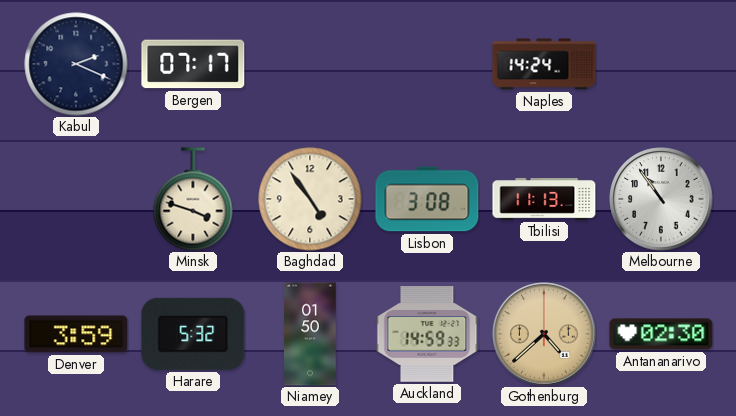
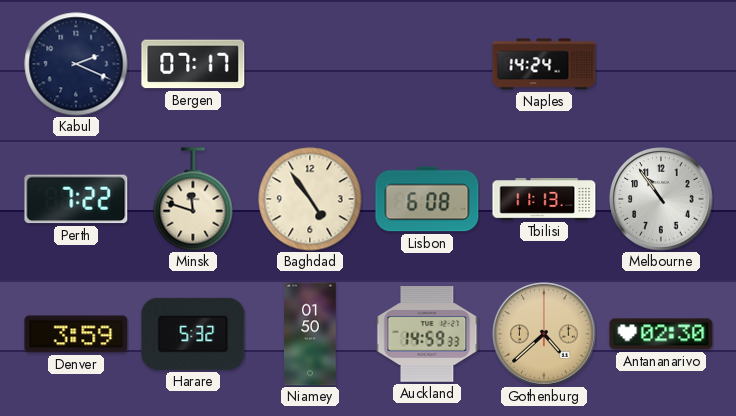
Perth: none -> 7:22
Minsk: 3:48 -> 11:48
Lisbon: 3:08 -> 6:08
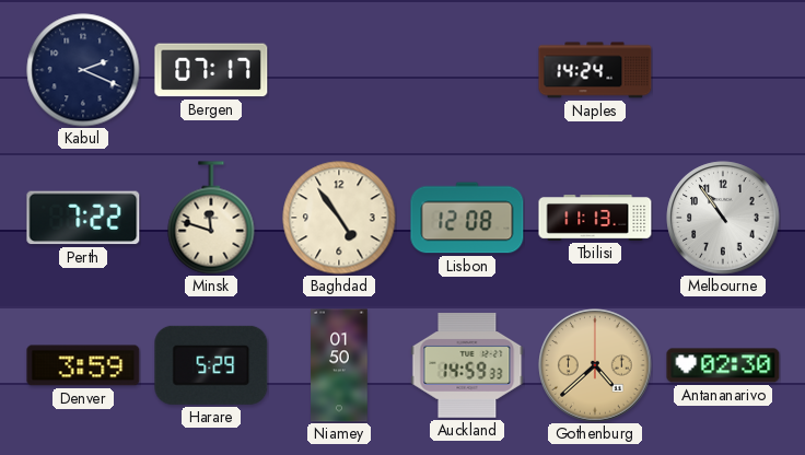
Lisbon: 6:08 -> 12:08
Harare: 5:32 -> 5:29
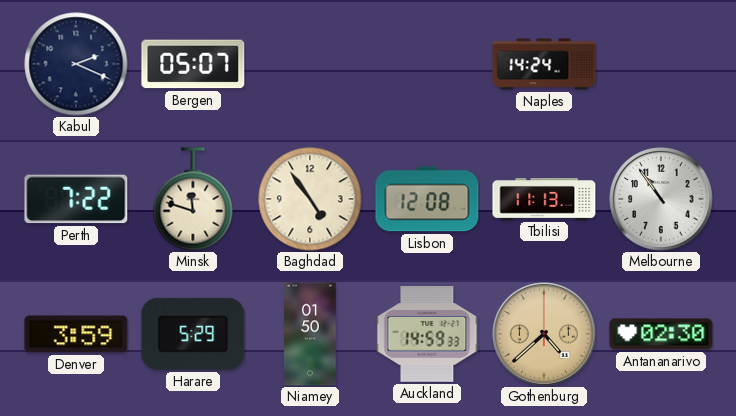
Bergen: 07:17 -> 05:07
